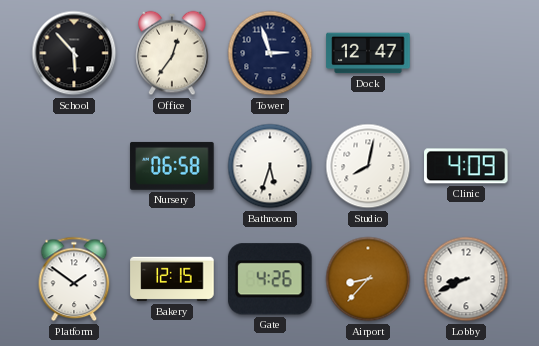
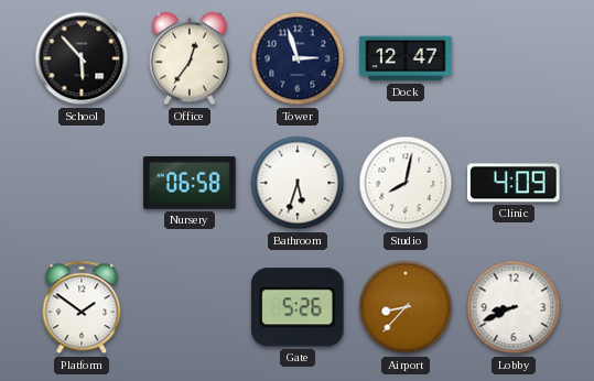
Bakery: 12:15 -> none
Gate: 4:26 -> 5:26
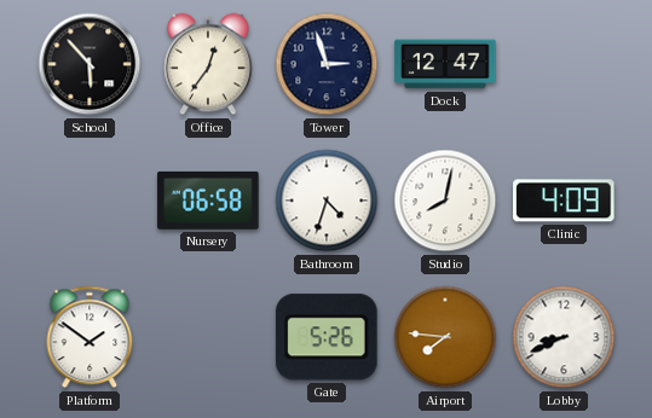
Bathroom: 5:33 -> 4:33
Airport: 8:37 -> 7:46
